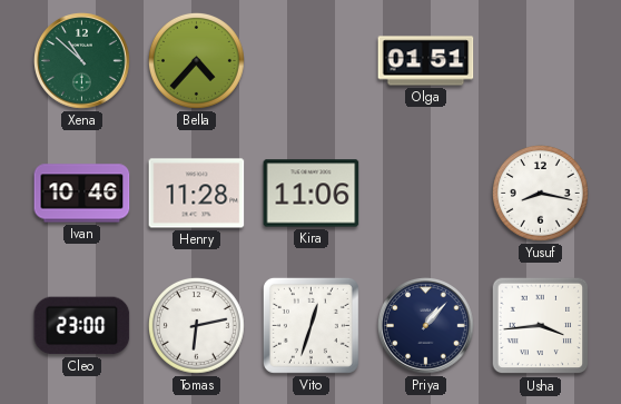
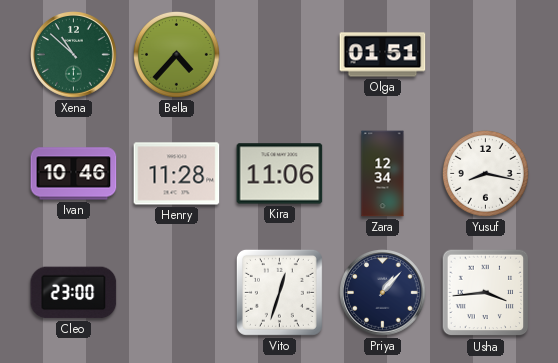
Zara: none -> 12:34
Tomas: 6:13 -> none
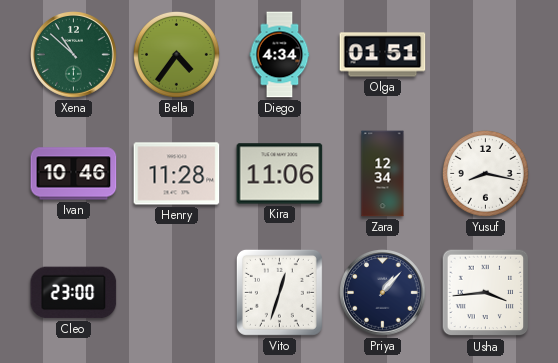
Bella: 4:37 -> 4:36
Diego: none -> 4:34
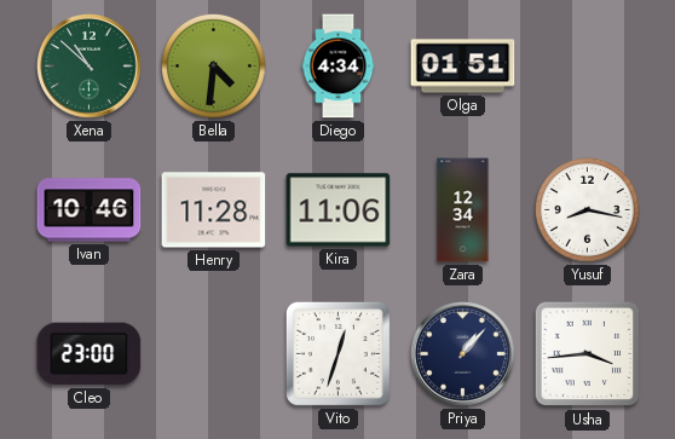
Bella: 4:36 -> 4:31
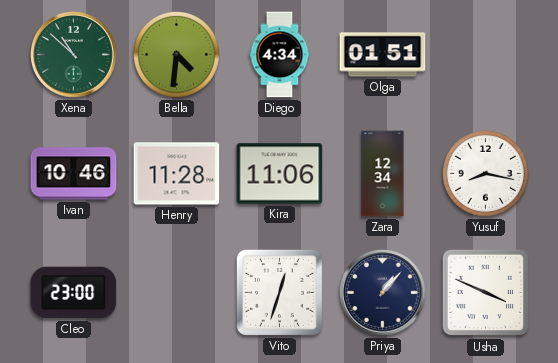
Usha: 3:44 -> 3:49
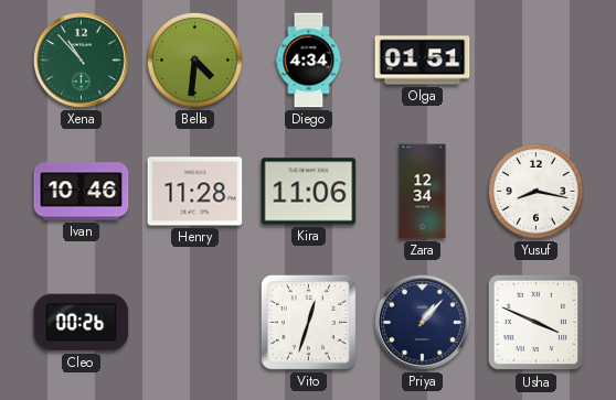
Xena: 10:52 -> 10:53
Cleo: 23:00 -> 00:26
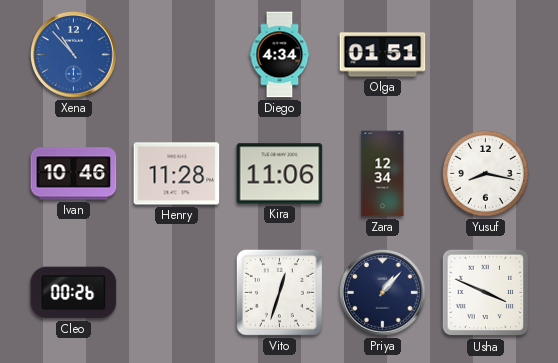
Xena dial: green -> blue
Bella: 4:31 -> none
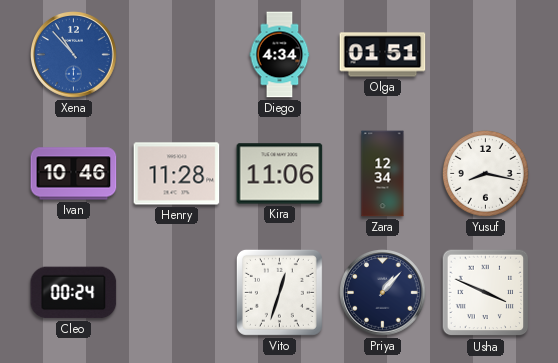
Cleo: 00:26 -> 00:24
